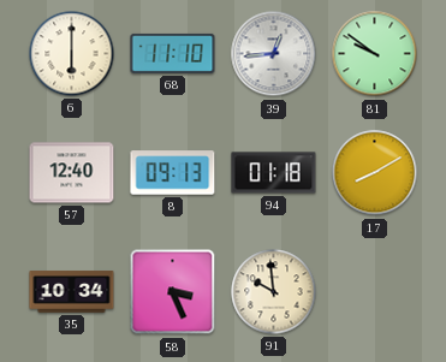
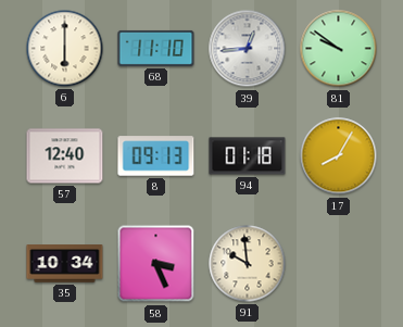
17: 8:10 -> 8:05
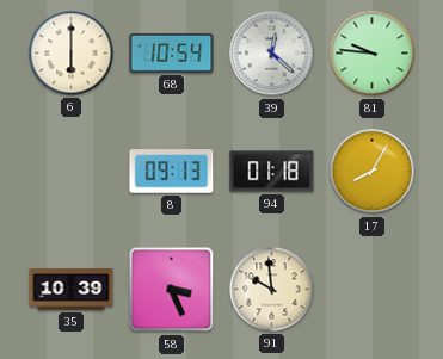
68: 11:10 -> 10:54
39: 12:44 -> 12:22
81: 9:51 -> 9:46
57: 12:40 -> none
35: 10:34 -> 10:39
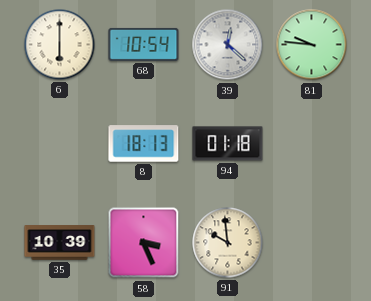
8: 09:13 -> 18:13
17: 8:05 -> none
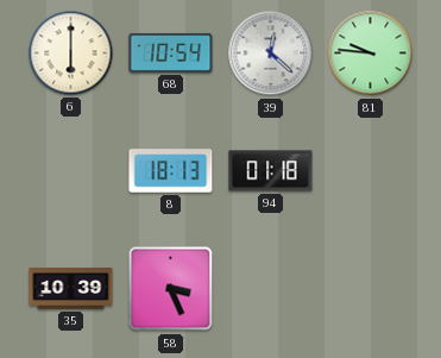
91: 9:59 -> none
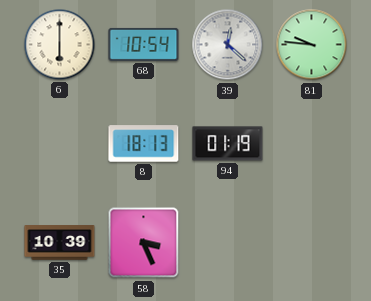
94: 01:18 -> 01:19
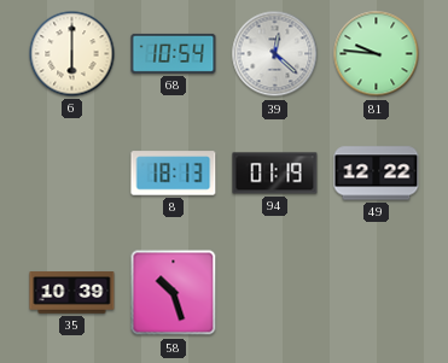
49: none -> 12:22
58: 3:26 -> 10:27
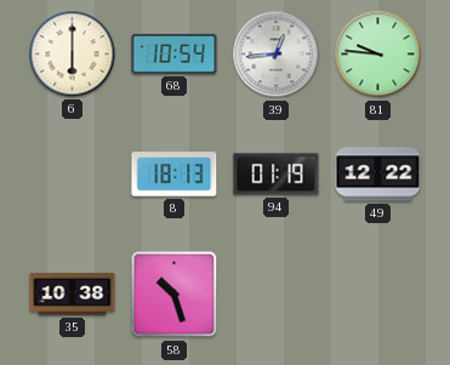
39: 12:22 -> 12:44
35: 10:39 -> 10:38
